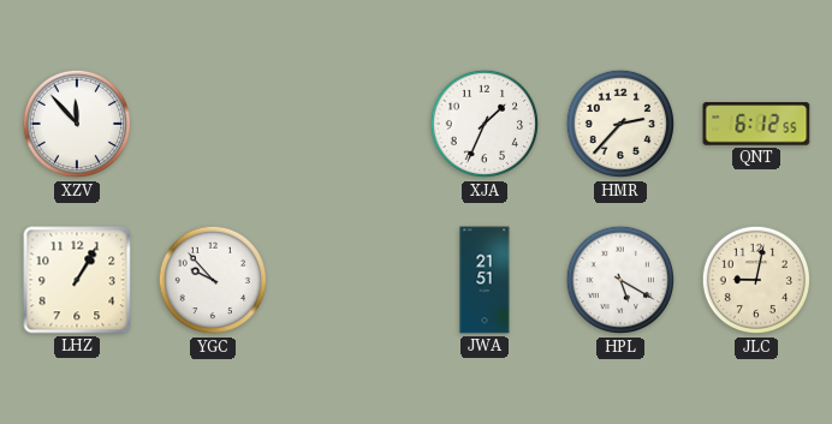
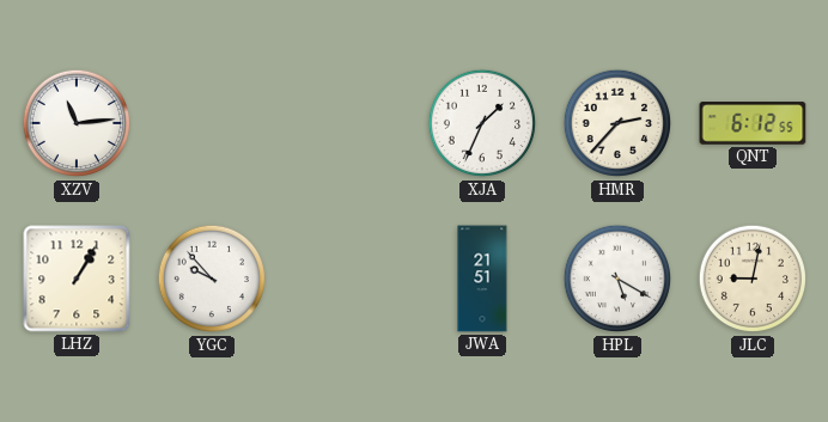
XZV: 11:53 -> 11:14
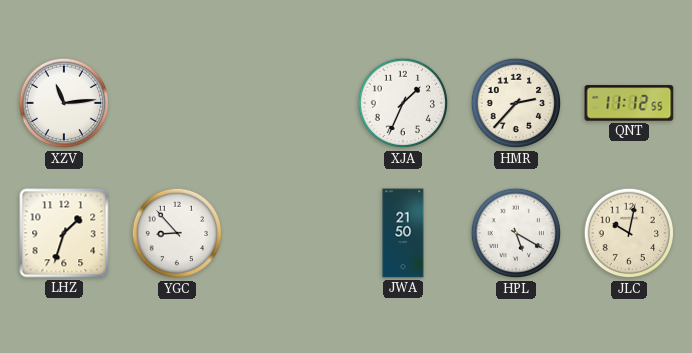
QNT: 6:12 -> 11:12
LHZ: 1:05 -> 1:33
YGC: 9:53 -> 8:53
JWA: 21:51 -> 21:50
JLC: 9:02 -> 10:02
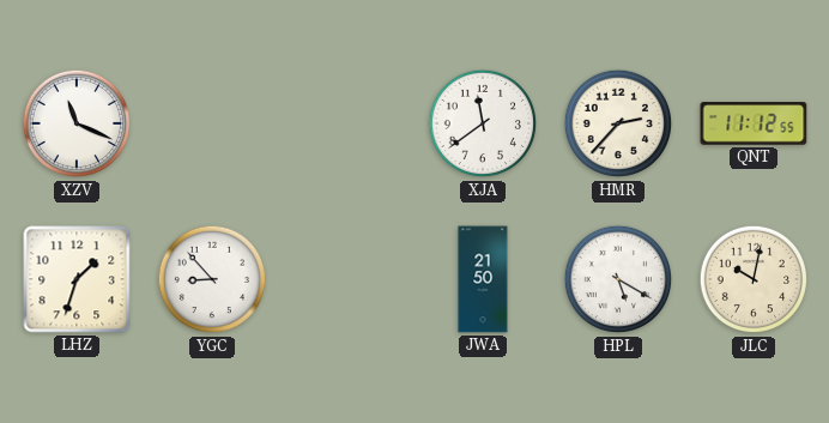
XZV: 11:14 -> 11:19
XJA: 1:34 -> 11:39
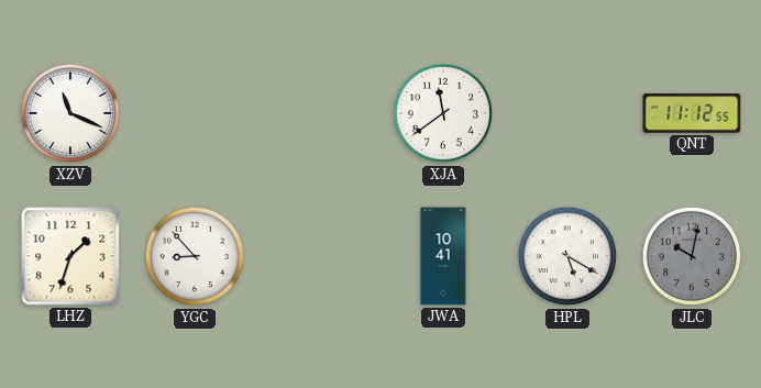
HMR: 2:37 -> none
JWA: 21:50 -> 10:41
JLC dial: cream -> grey
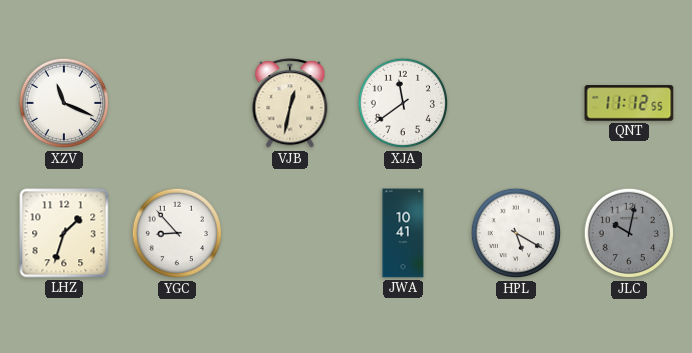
VJB: none -> 12:32
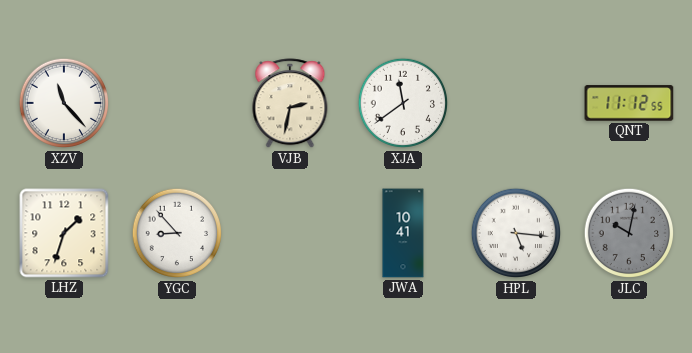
XZV: 11:19 -> 11:23
VJB: 12:32 -> 2:32
HPL: 5:20 -> 5:16
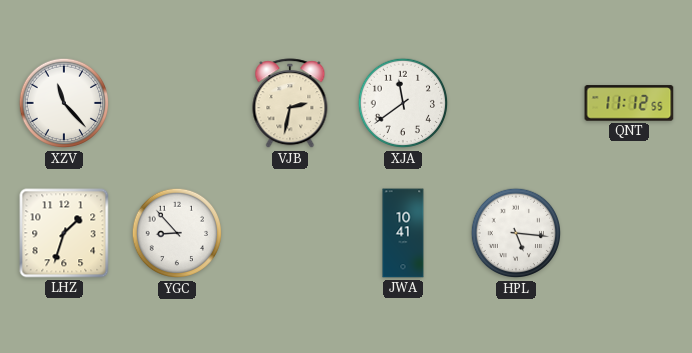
JLC: 10:02 -> none
